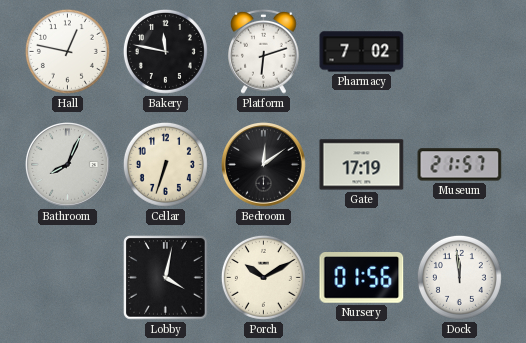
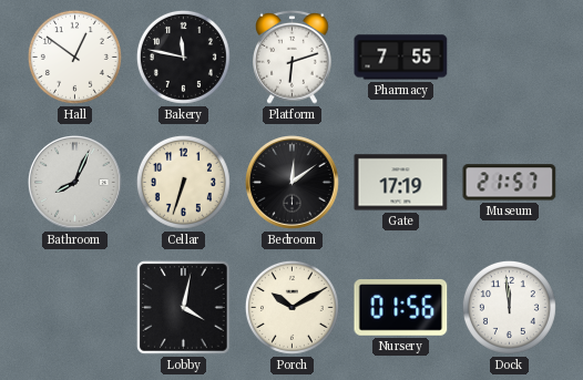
Hall: 12:47 -> 12:51
Pharmacy: 7:02 -> 7:55
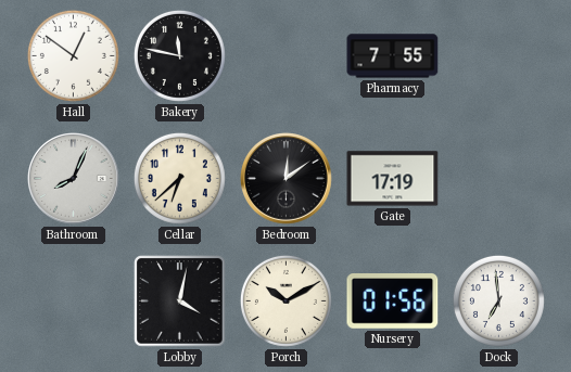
Platform: 6:12 -> none
Cellar: 6:33 -> 6:38
Museum: 21:57 -> none
Dock: 11:59 -> 6:59
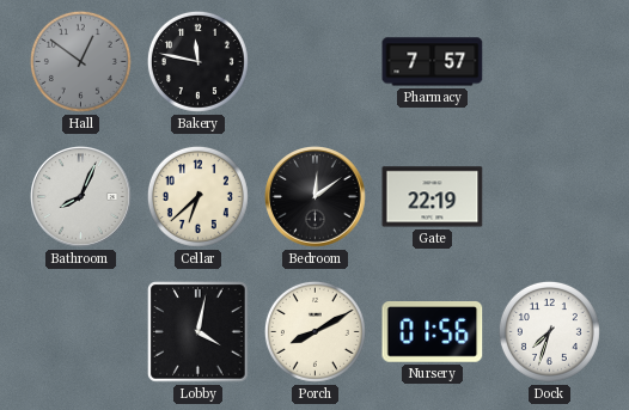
Hall dial: white -> grey
Pharmacy: 7:55 -> 7:57
Gate: 17:19 -> 22:19
Porch: 10:10 -> 8:10
Dock: 6:59 -> 7:33
